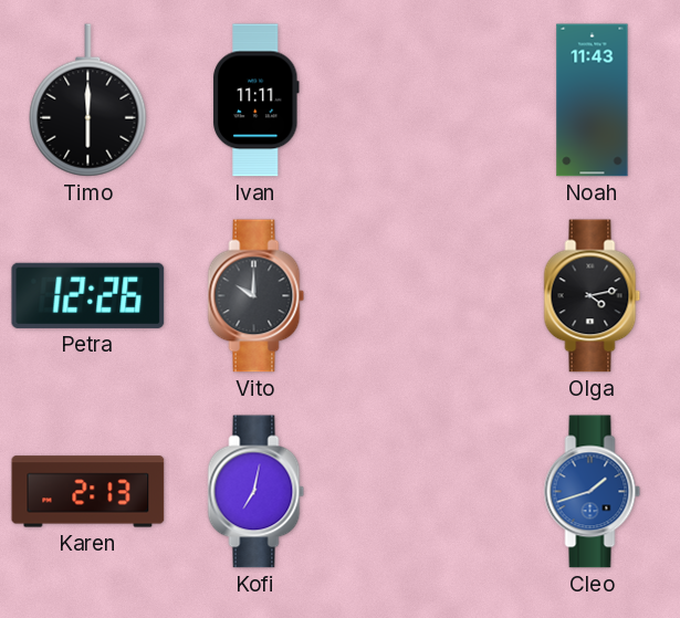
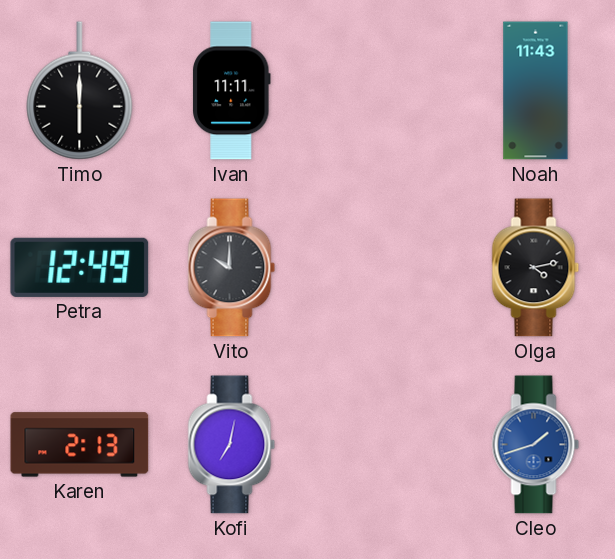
Petra: 12:26 -> 12:49
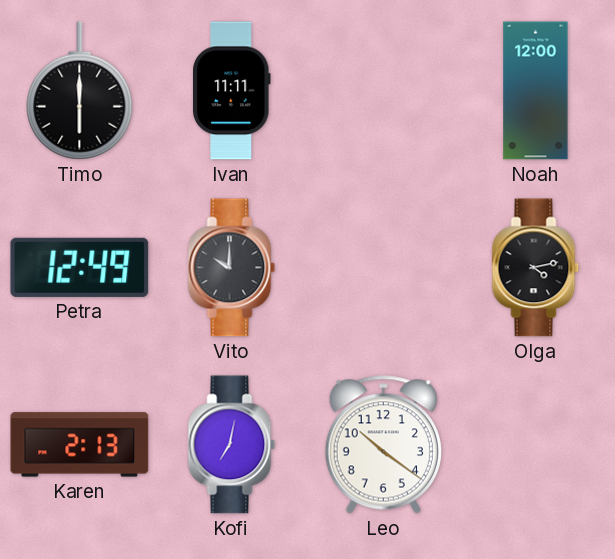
Noah: 11:43 -> 12:00
Leo: none -> 10:21
Cleo: 1:42 -> none
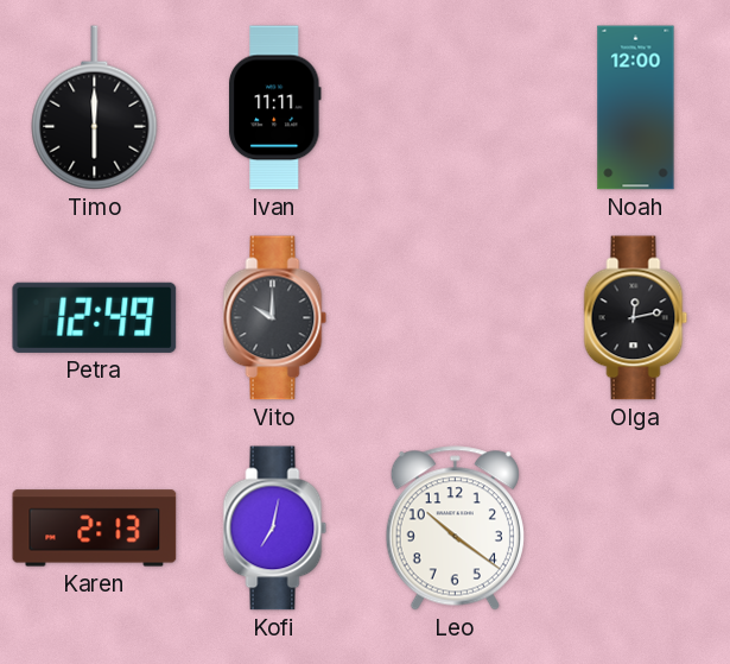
Olga: 4:13 -> 12:13
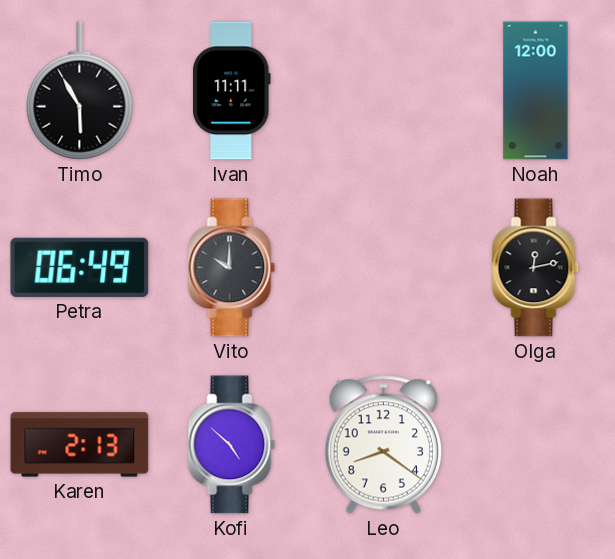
Timo: 6:00 -> 5:55
Petra: 12:49 -> 06:49
Kofi: 7:02 -> 4:52
Leo: 10:21 -> 8:21
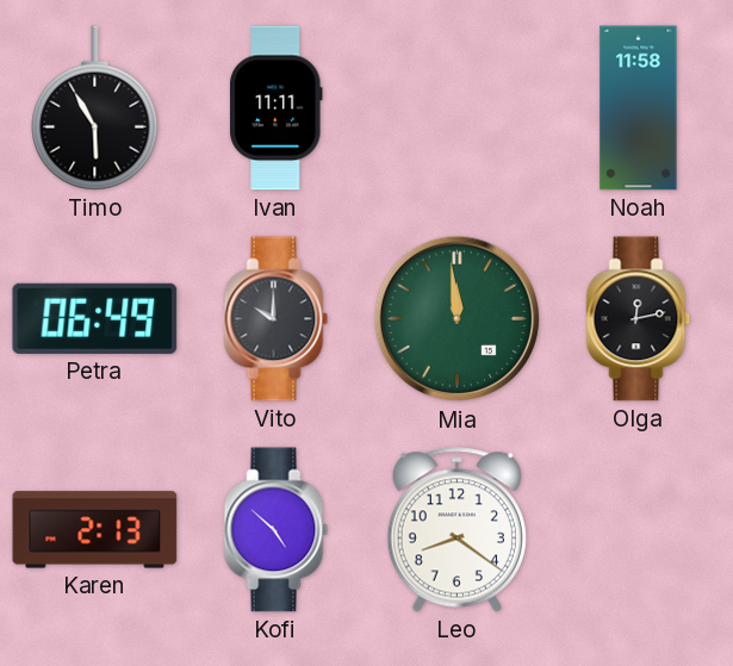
Noah: 12:00 -> 11:58
Mia: none -> 11:59
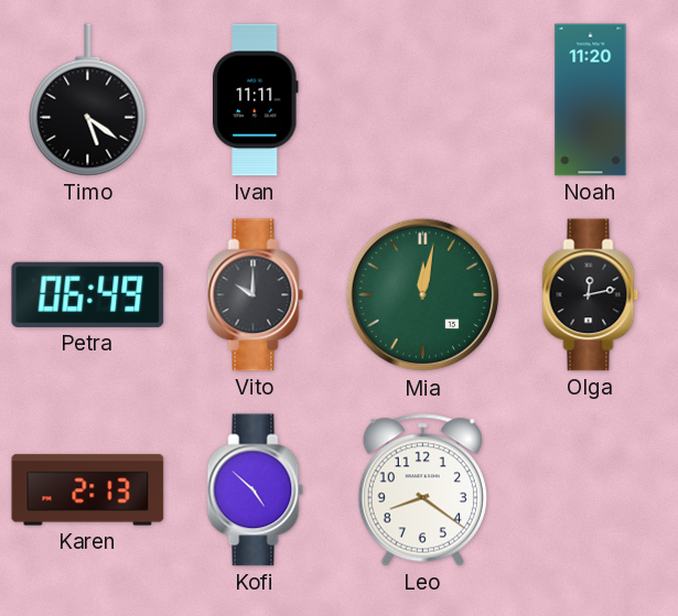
Timo: 5:55 -> 5:21
Noah: 11:58 -> 11:20
Mia: 11:59 -> 12:02
